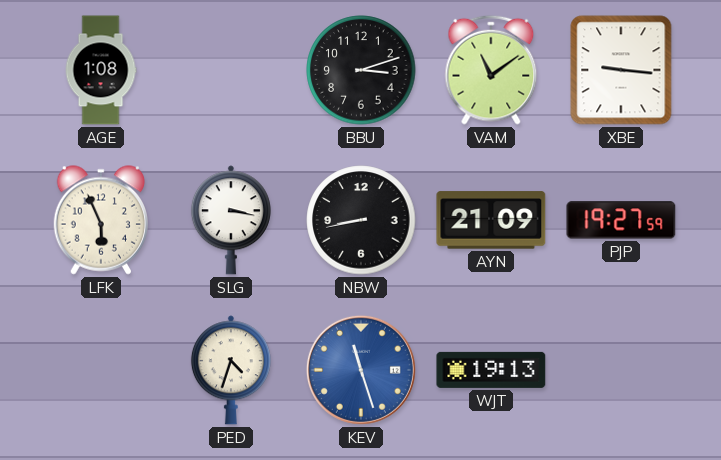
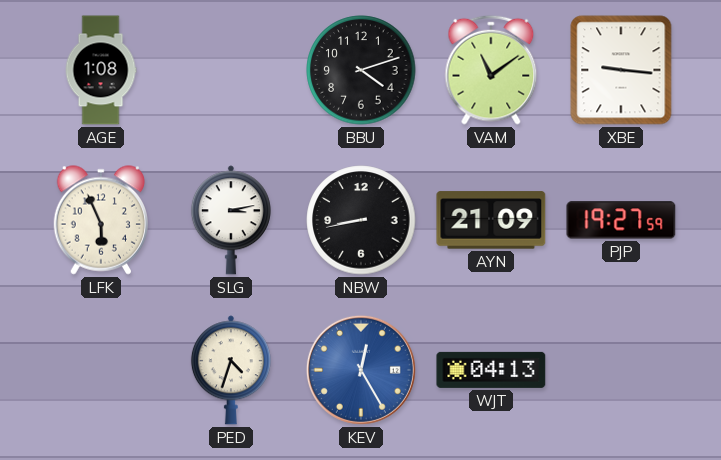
BBU: 3:12 -> 4:12
SLG: 3:17 -> 3:13
KEV: 11:27 -> 12:25
WJT: 19:13 -> 04:13
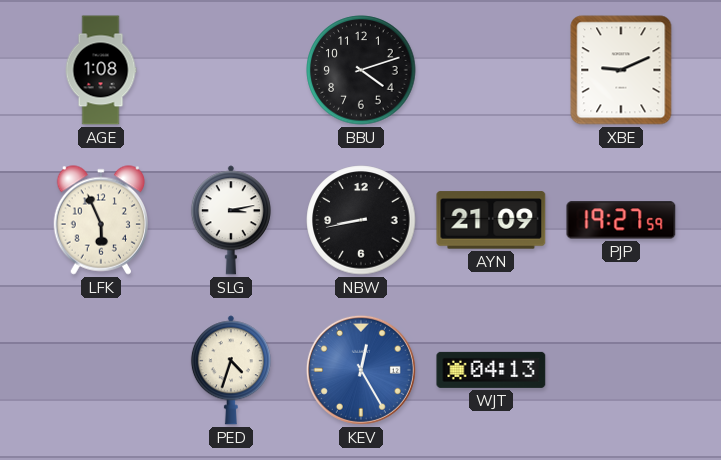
VAM: 11:09 -> none
XBE: 9:16 -> 9:11
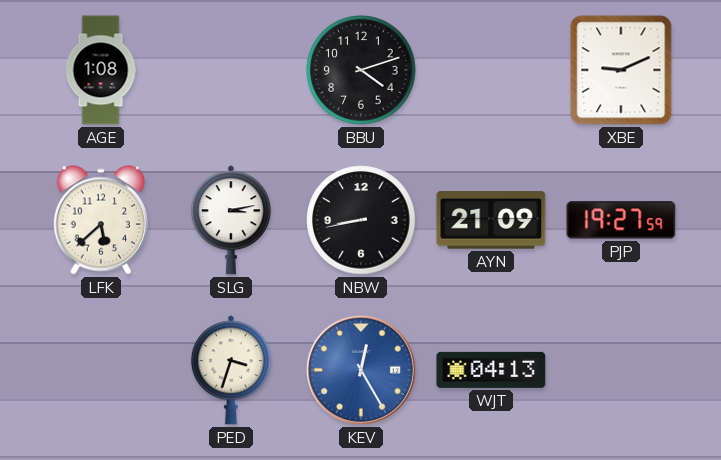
LFK: 5:56 -> 5:38
PED: 4:33 -> 3:33
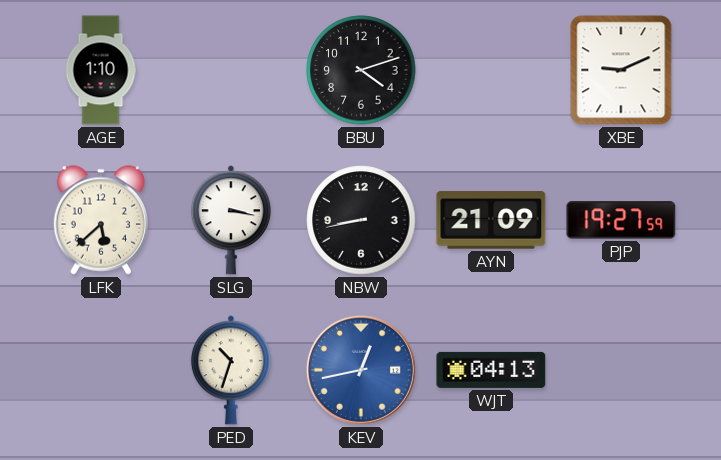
AGE: 1:08 -> 1:10
SLG: 3:13 -> 3:17
PED: 3:33 -> 10:33
KEV: 12:25 -> 12:43
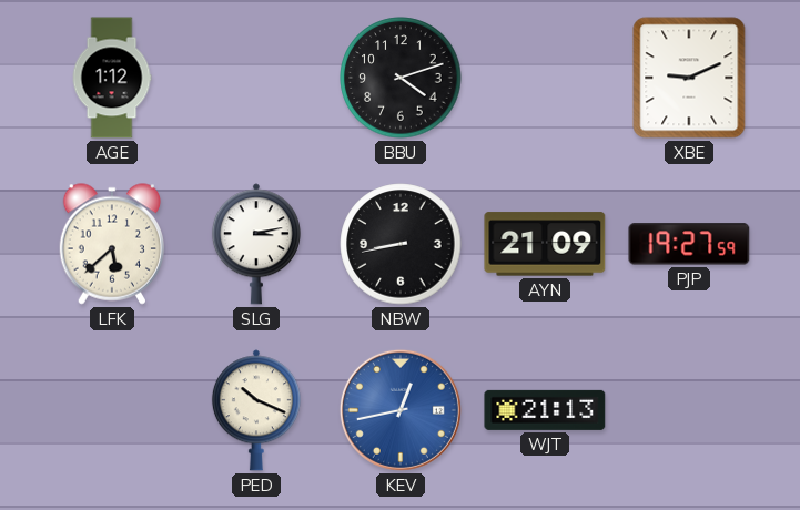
AGE: 1:10 -> 1:12
SLG: 3:17 -> 3:13
PED: 10:33 -> 10:19
WJT: 04:13 -> 21:13
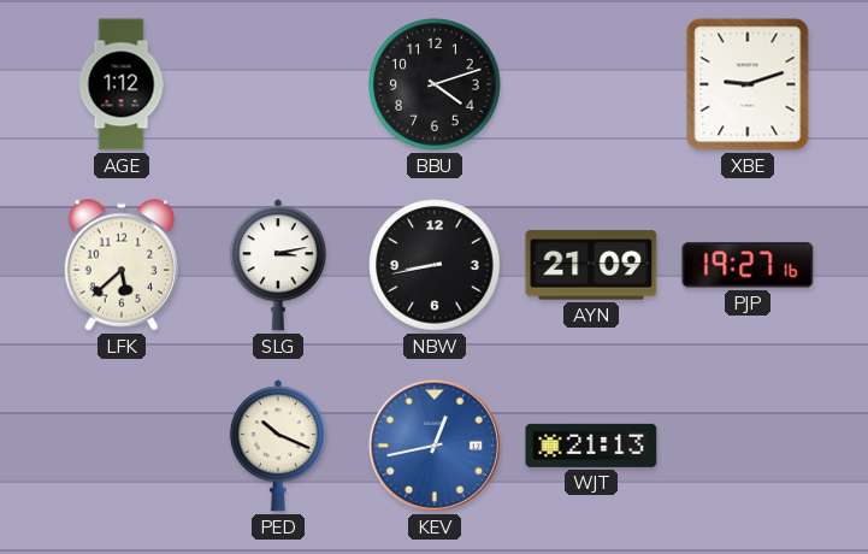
XBE: 9:11 -> 9:12
PJP: 19:27:59 -> 19:27:16
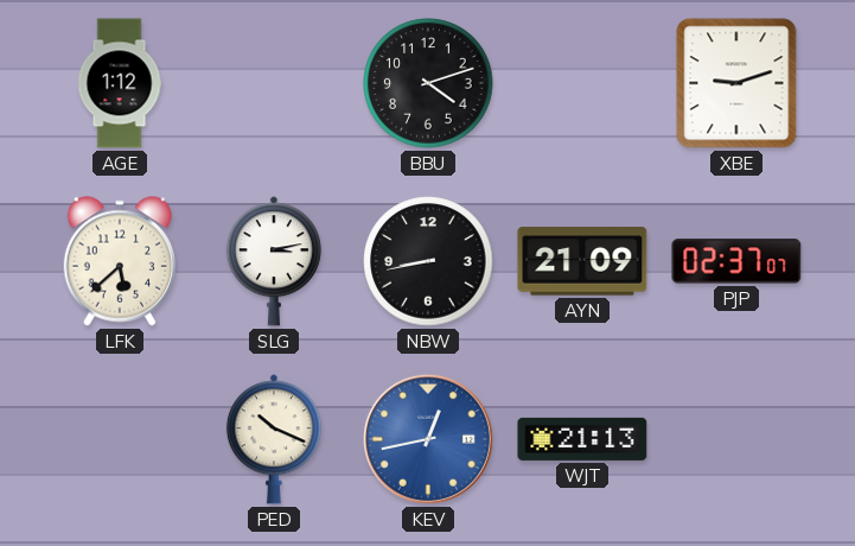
PJP: 19:27 -> 02:37
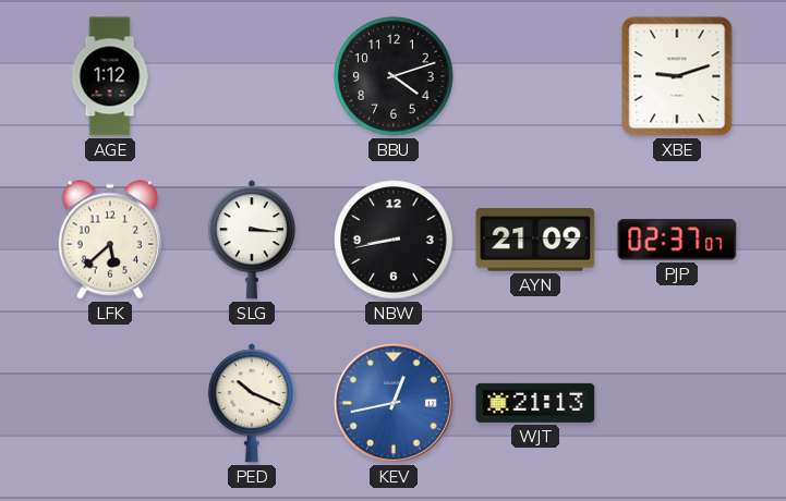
SLG: 3:13 -> 3:16
